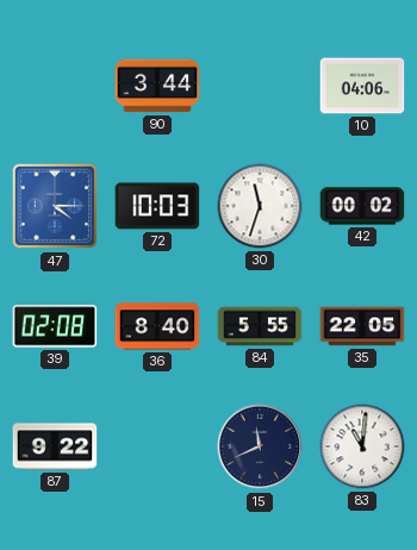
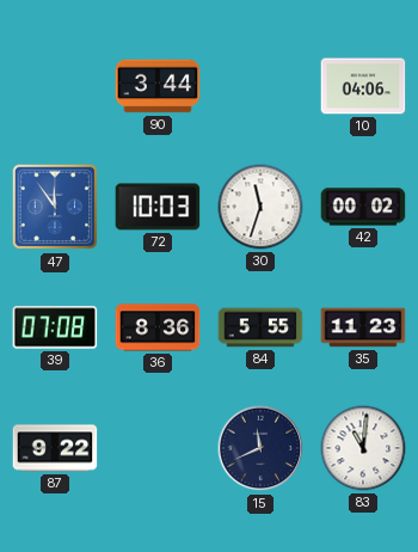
47: 4:15 -> 11:54
39: 02:08 -> 07:08
36: 8:40 -> 8:36
35: 22:05 -> 11:23
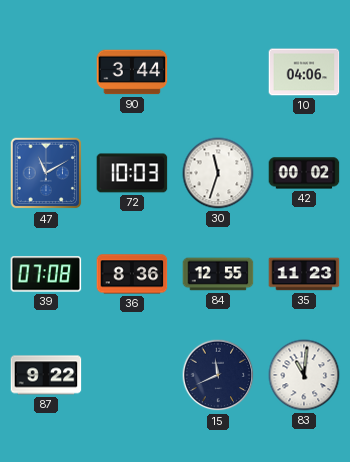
47: 11:54 -> 11:10
84: 5:55 -> 12:55
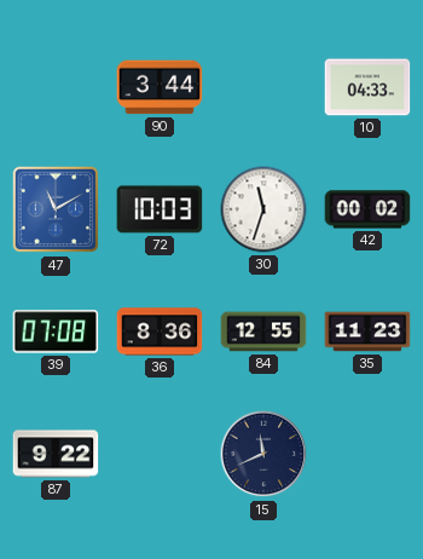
10: 04:06 -> 04:33
83: 11:01 -> none
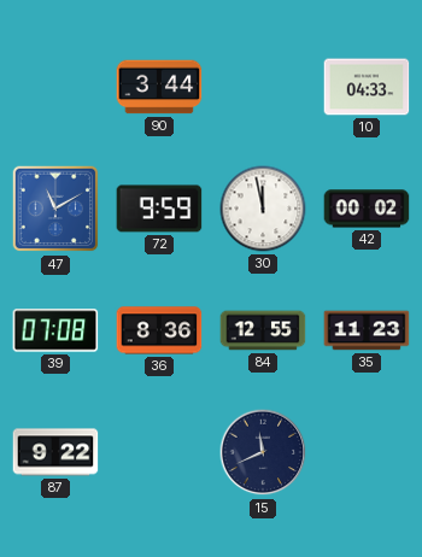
72: 10:03 -> 9:59
30: 11:33 -> 11:58
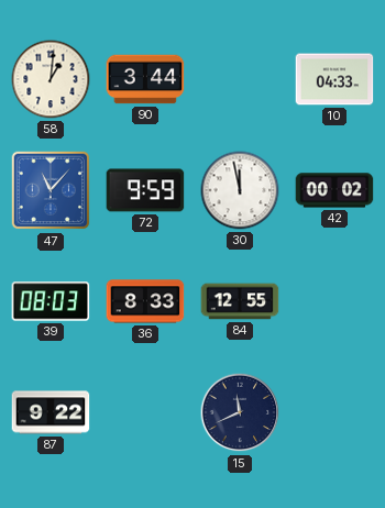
58: none -> 1:01
47: 11:10 -> 11:07
39: 07:08 -> 08:03
36: 8:36 -> 8:33
35: 11:23 -> none
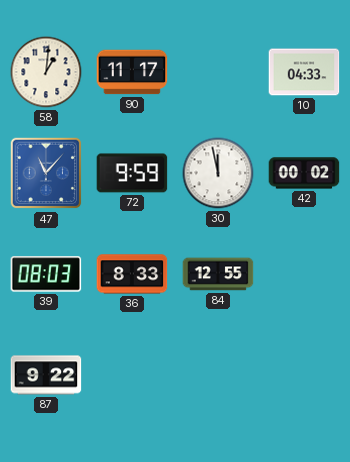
90: 3:44 -> 11:17
15: 11:41 -> none
